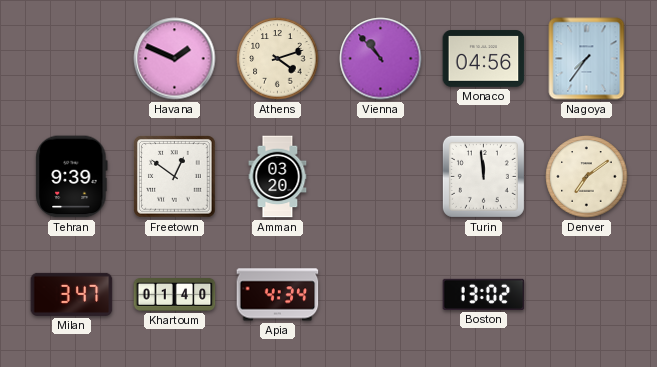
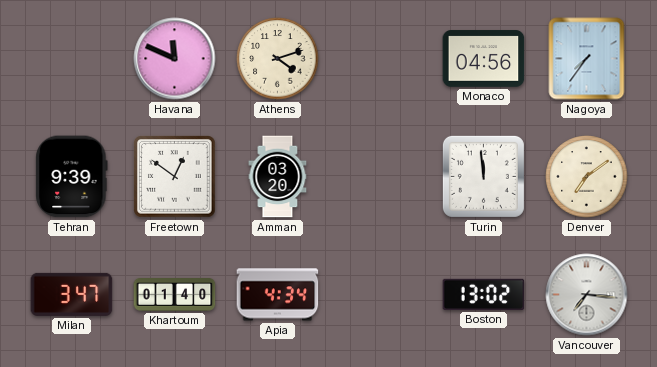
Havana: 1:49 -> 11:49
Vienna: 10:53 -> none
Vancouver: none -> 7:16
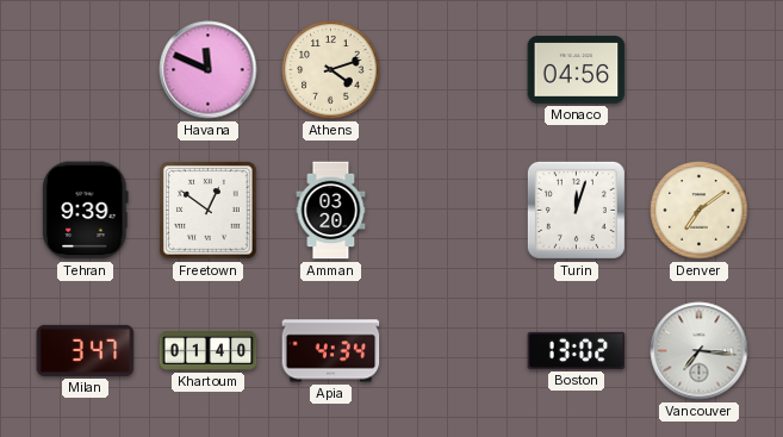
Nagoya: 7:36 -> none
Turin: 11:59 -> 12:03
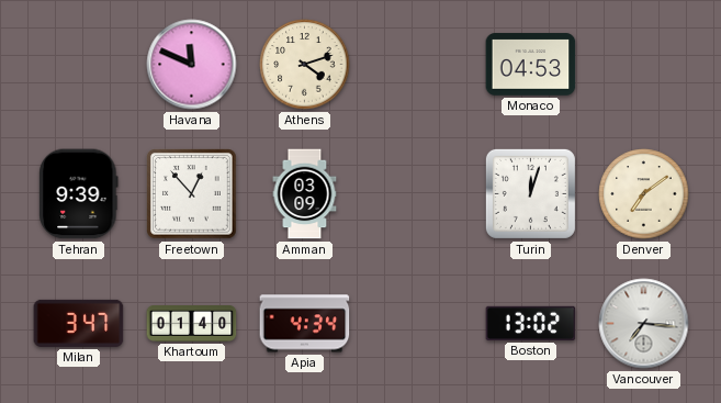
Monaco: 04:56 -> 04:53
Freetown: 12:51 -> 12:53
Amman: 03:20 -> 03:09
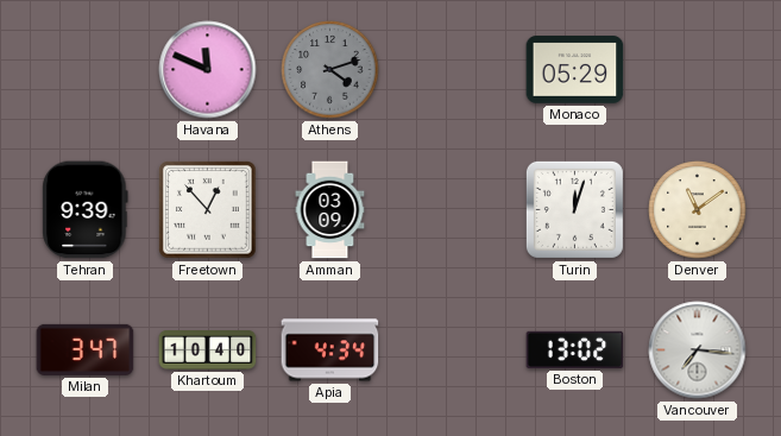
Athens dial: cream -> grey
Monaco: 04:53 -> 05:29
Denver: 7:09 -> 11:09
Khartoum: 01:40 -> 10:40
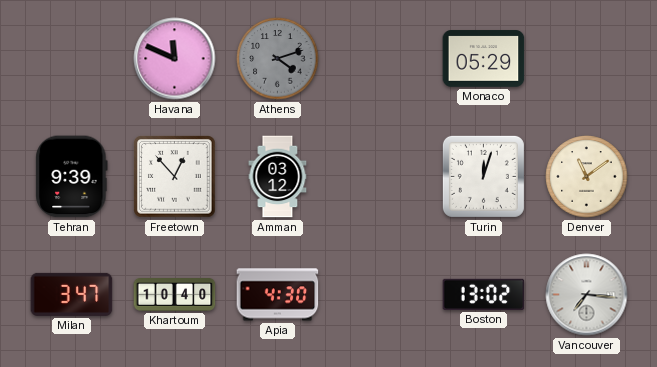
Amman: 03:09 -> 03:12
Apia: 4:34 -> 4:30
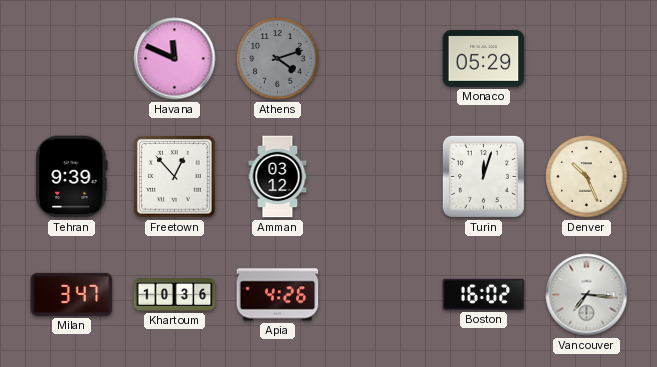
Denver: 11:09 -> 10:26
Khartoum: 10:40 -> 10:36
Apia: 4:30 -> 4:26
Boston: 13:02 -> 16:02
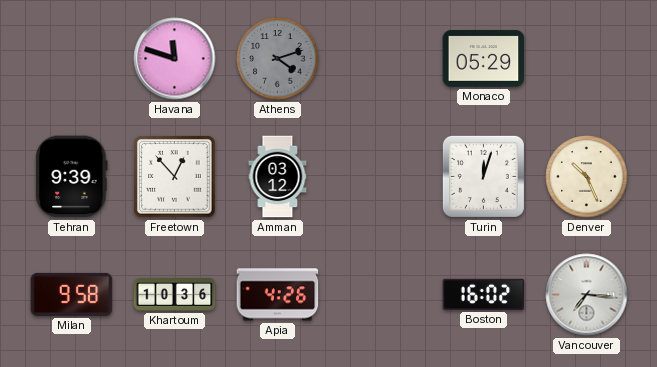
Havana: 11:49 -> 11:48
Milan: 3:47 -> 9:58
